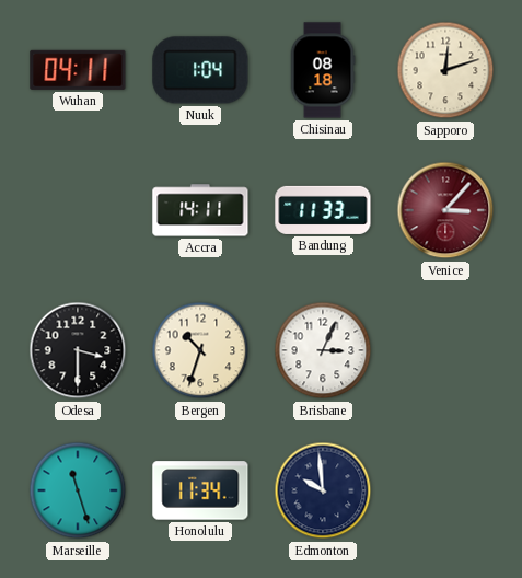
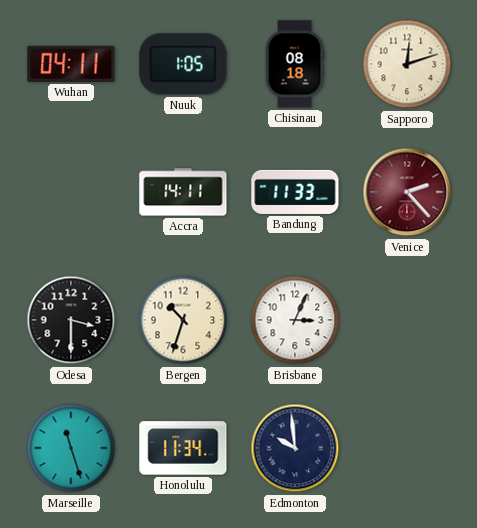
Nuuk: 1:04 -> 1:05
Venice: 3:07 -> 2:23
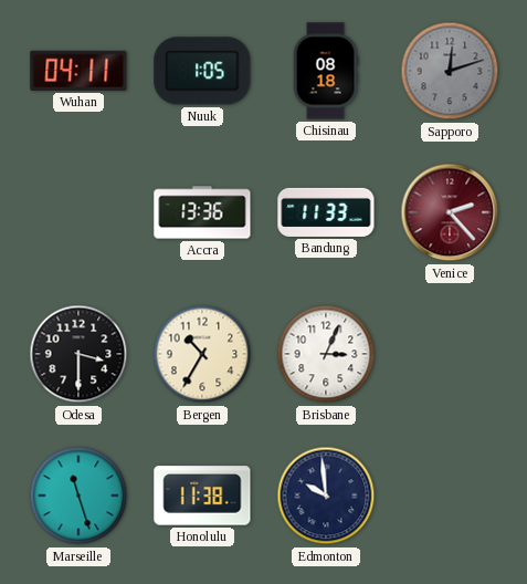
Sapporo dial: cream -> grey
Accra: 14:11 -> 13:36
Bergen: 10:33 -> 10:35
Honolulu: 11:34 -> 11:38
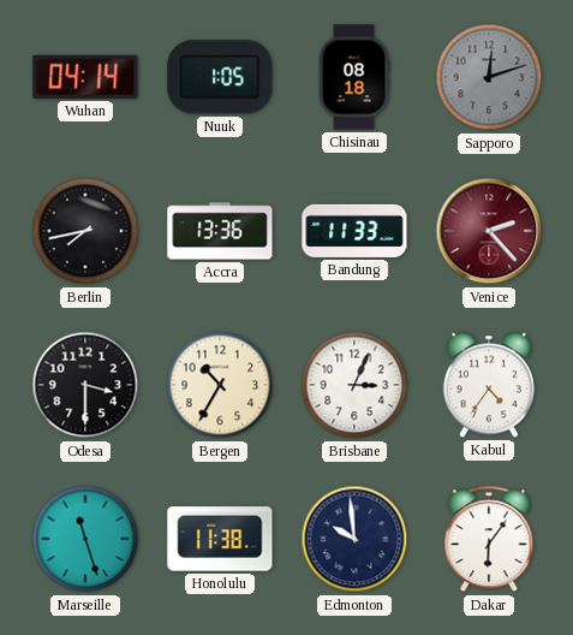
Wuhan: 04:11 -> 04:14
Berlin: none -> 7:43
Kabul: none -> 4:36
Dakar: none -> 6:06
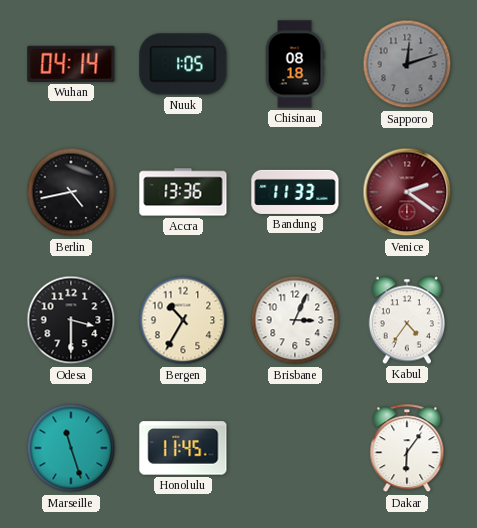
Berlin: 7:43 -> 4:43
Venice: 2:23 -> 2:21
Honolulu: 11:38 -> 11:45
Edmonton: 9:59 -> none
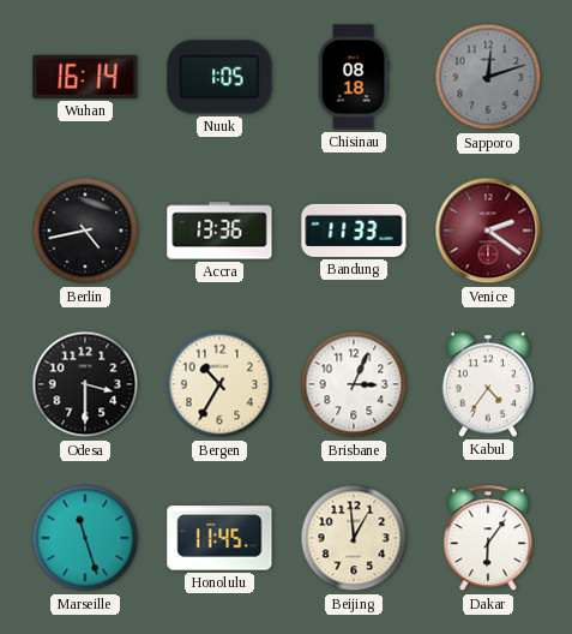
Wuhan: 04:14 -> 16:14
Beijing: none -> 12:59
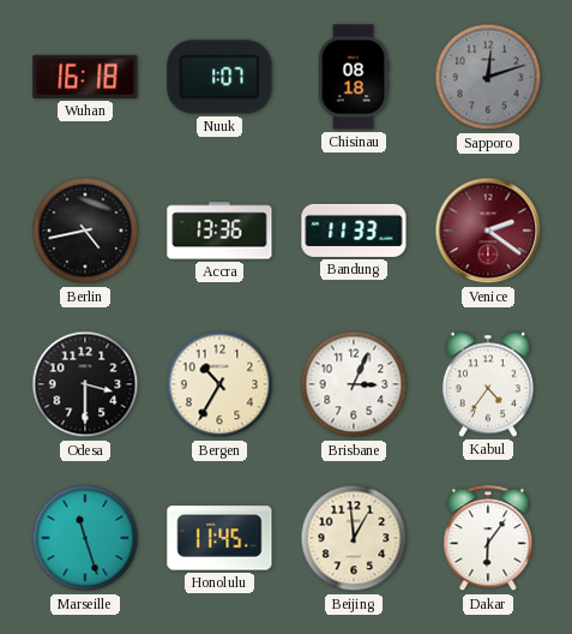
Wuhan: 16:14 -> 16:18
Nuuk: 1:05 -> 1:07
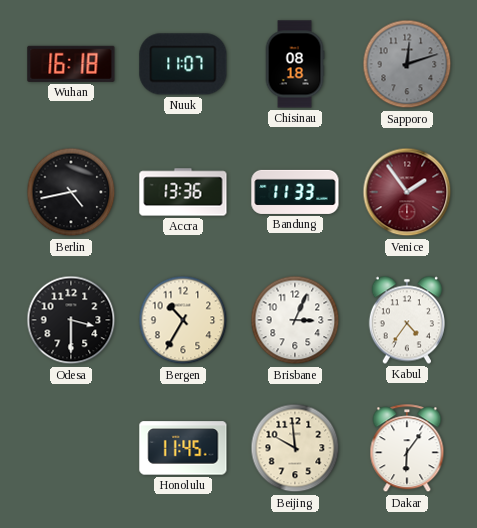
Nuuk: 1:07 -> 11:07
Venice: 2:21 -> 1:54
Marseille: 11:27 -> none
Beijing: 12:59 -> 9:59
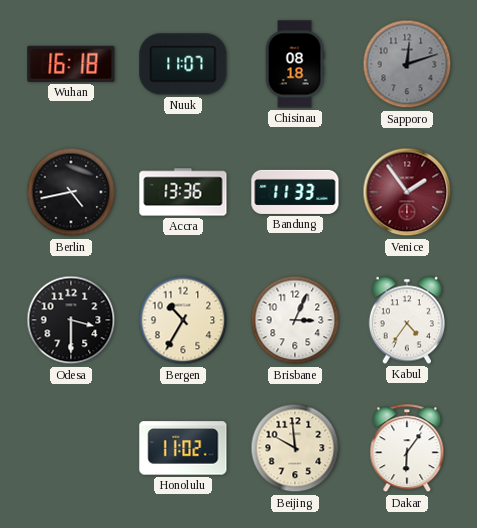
Honolulu: 11:45 -> 11:02
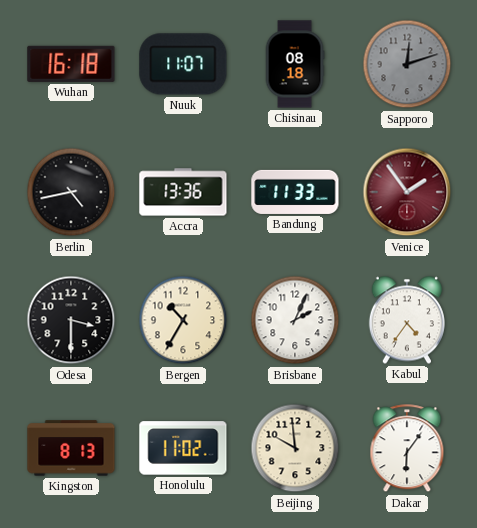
Brisbane: 3:04 -> 2:04
Kingston: none -> 8:13
